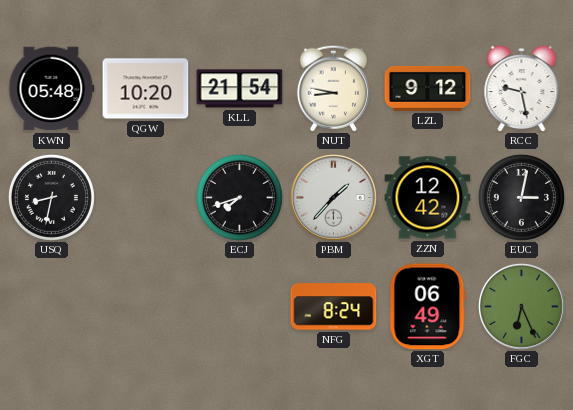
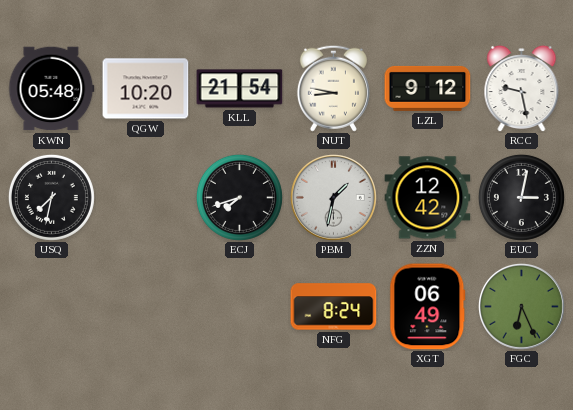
USQ: 8:32 -> 7:32
PBM: 1:37 -> 1:32
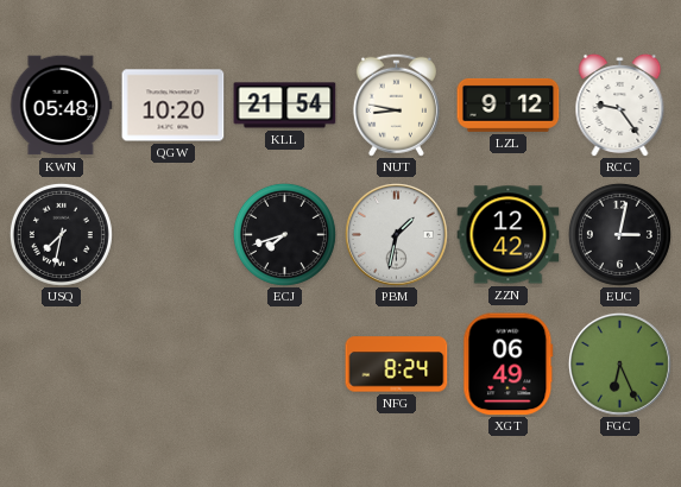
RCC: 9:28 -> 9:24
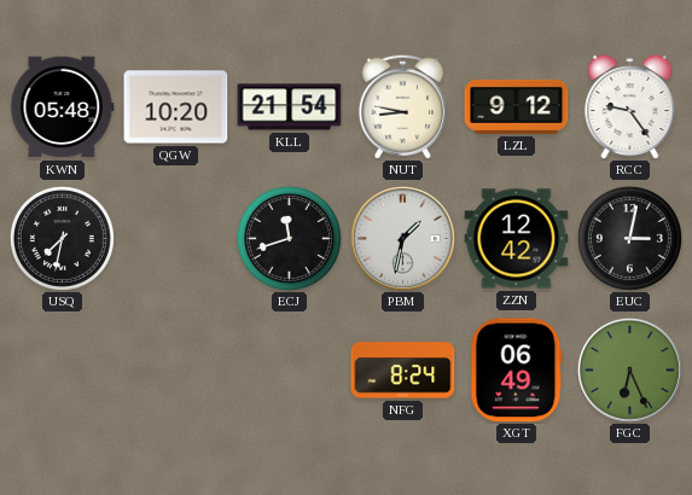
ECJ: 7:42 -> 11:42
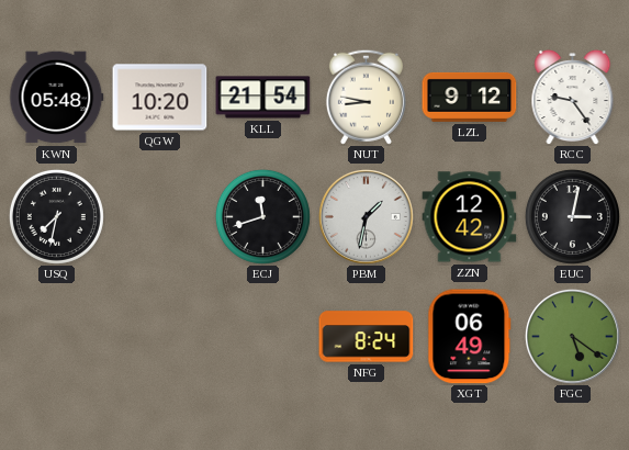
FGC: 6:26 -> 5:21
